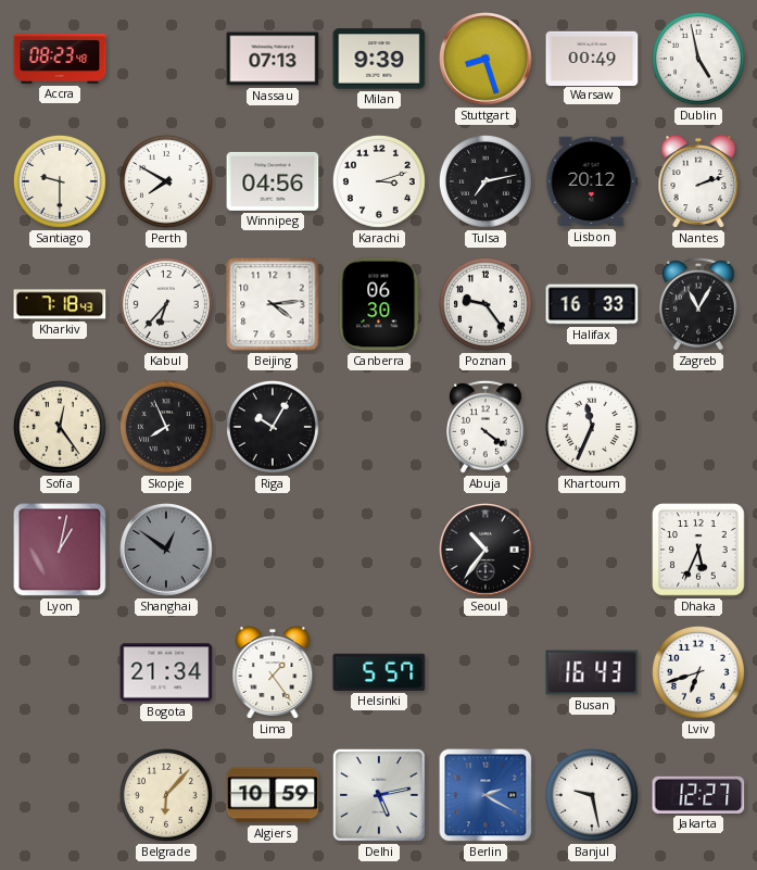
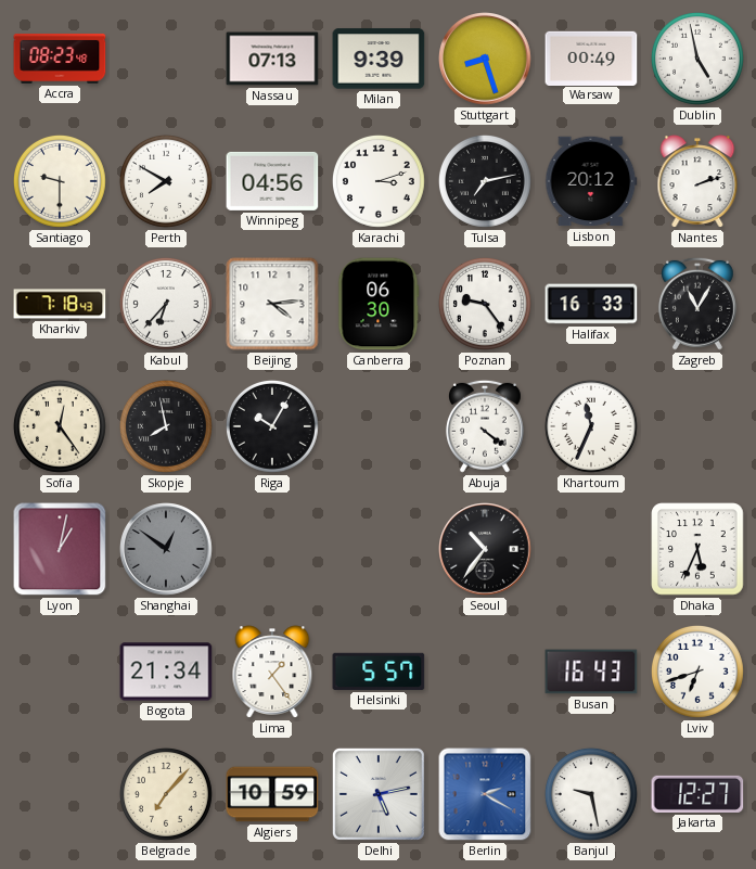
Skopje: 7:56 -> 7:58
Belgrade: 6:07 -> 7:07
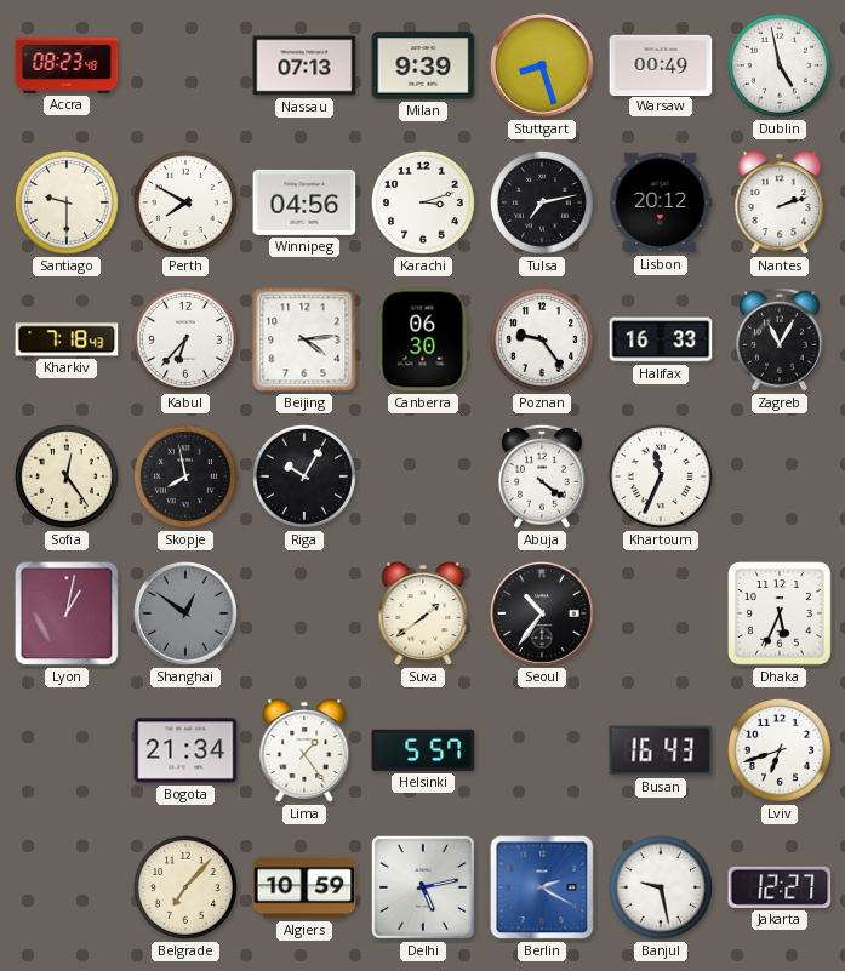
Suva: none -> 1:39
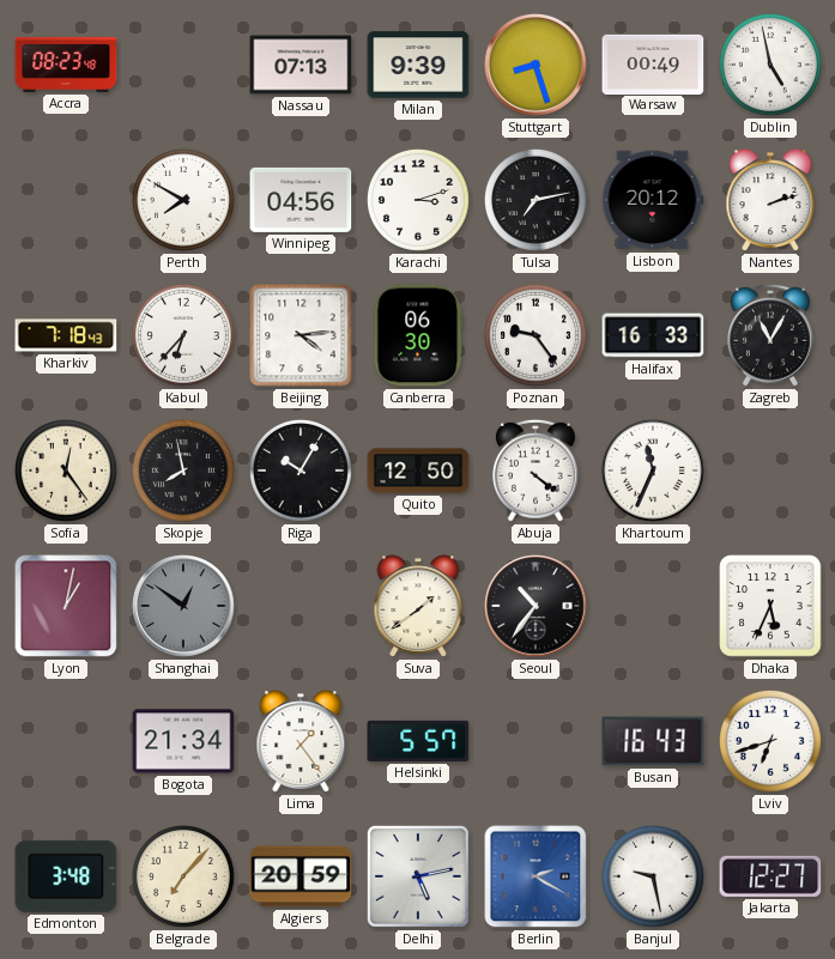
Santiago: 9:30 -> none
Quito: none -> 12:50
Edmonton: none -> 3:48
Algiers: 10:59 -> 20:59
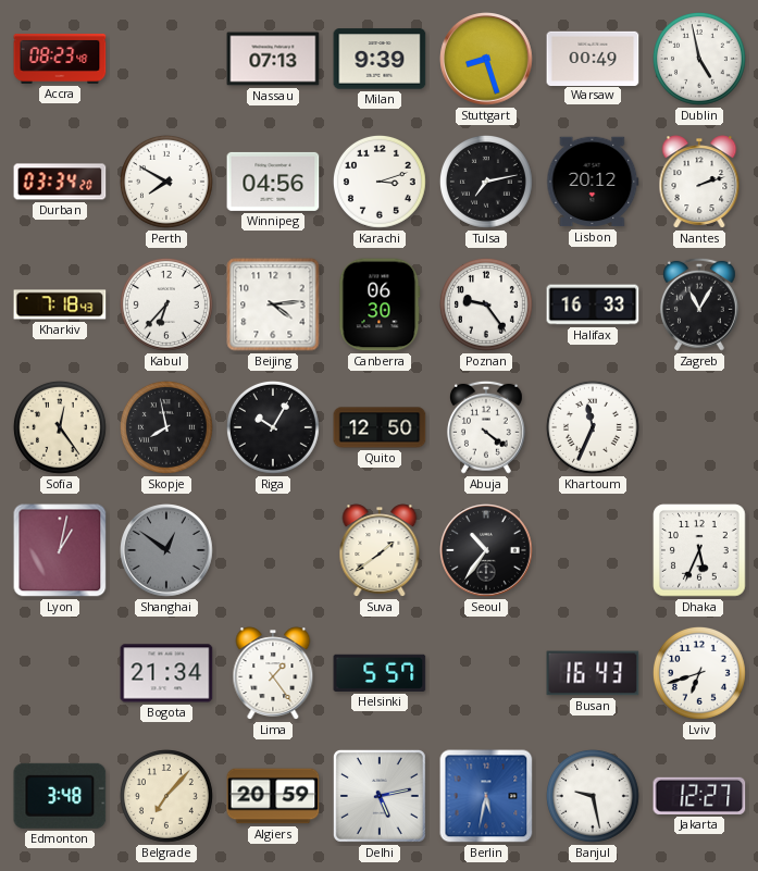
Durban: none -> 03:34
Berlin: 2:20 -> 5:32
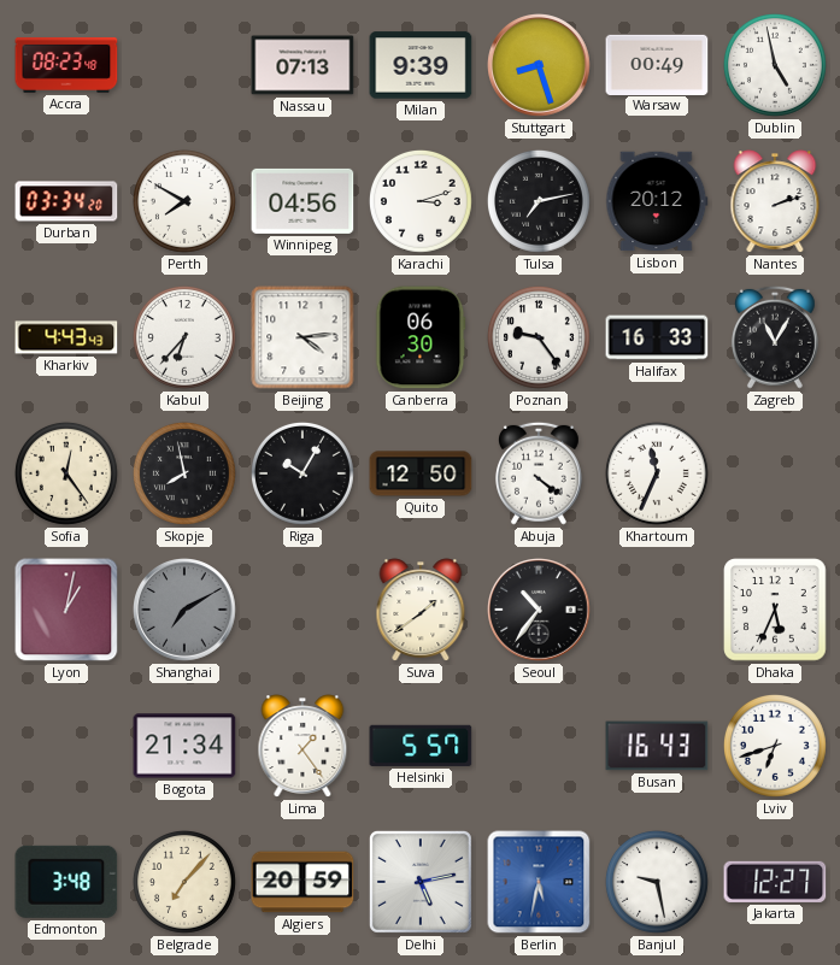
Kharkiv: 7:18 -> 4:43
Shanghai: 12:51 -> 7:10
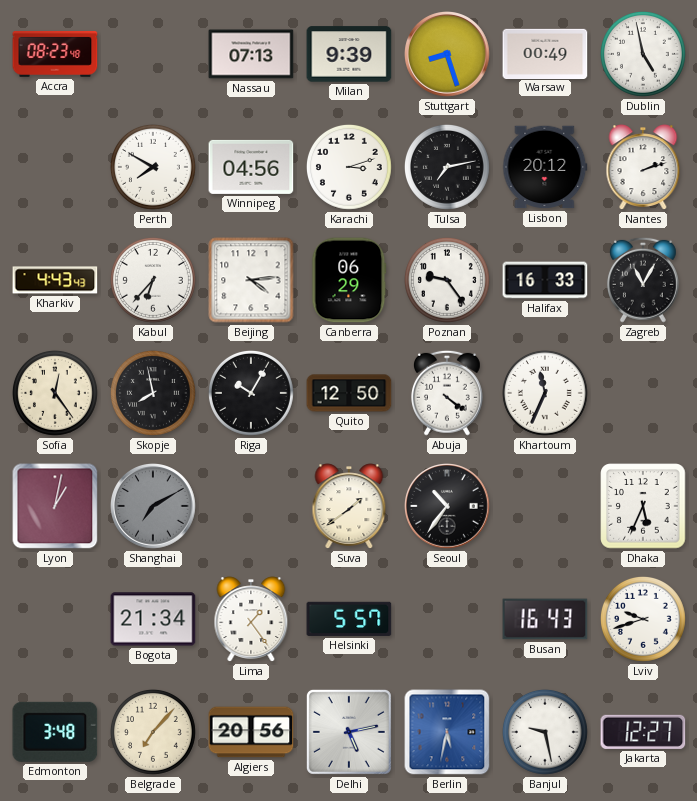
Durban: 03:34 -> none
Canberra: 06:30 -> 06:29
Lviv: 6:42 -> 9:42
Algiers: 20:59 -> 20:56
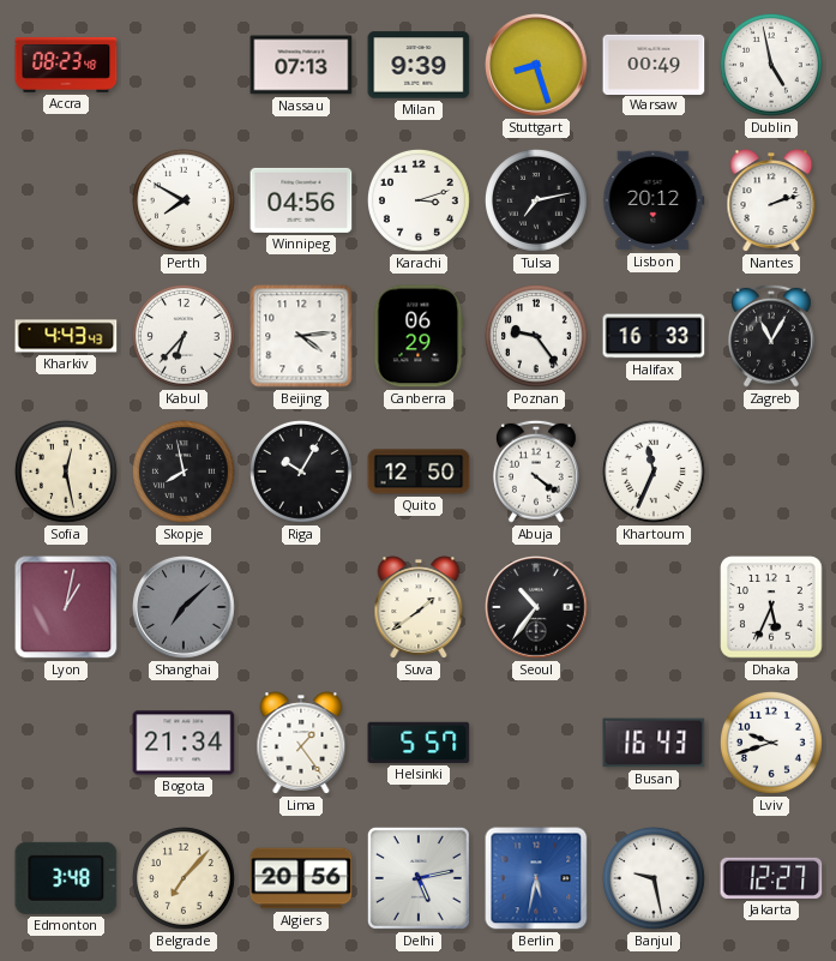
Sofia: 12:24 -> 12:28
Shanghai: 7:10 -> 7:08
